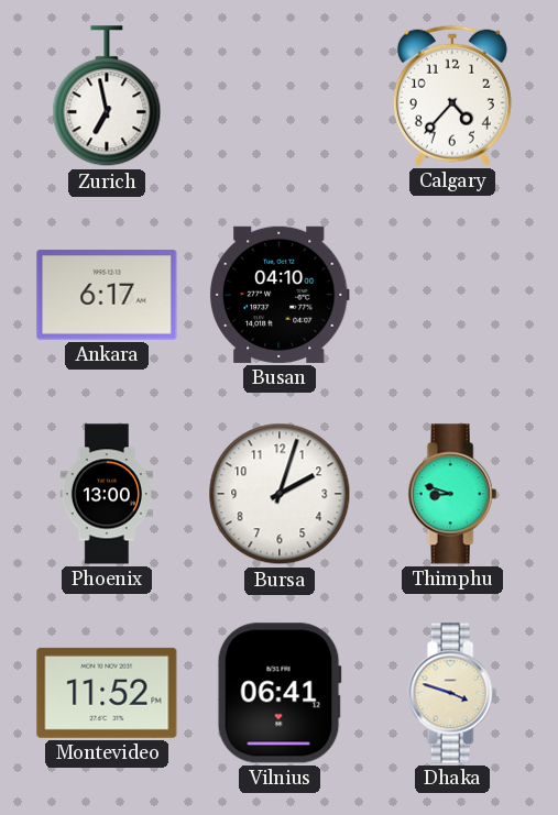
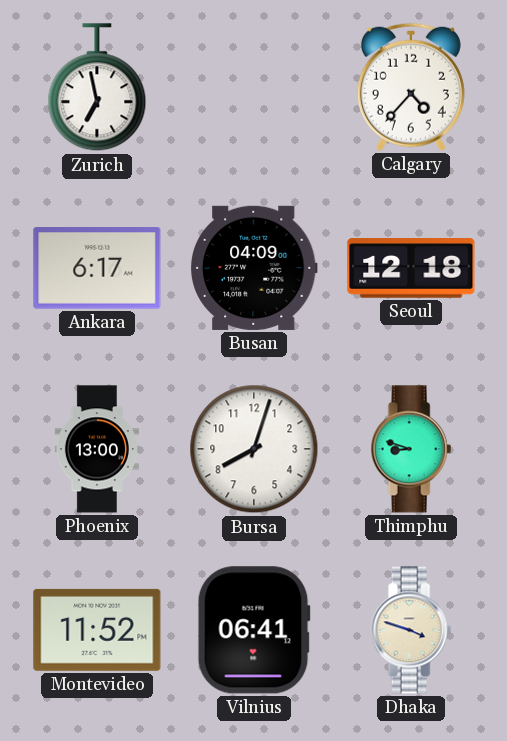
Busan: 04:10 -> 04:09
Seoul: none -> 12:18
Bursa: 2:03 -> 8:03
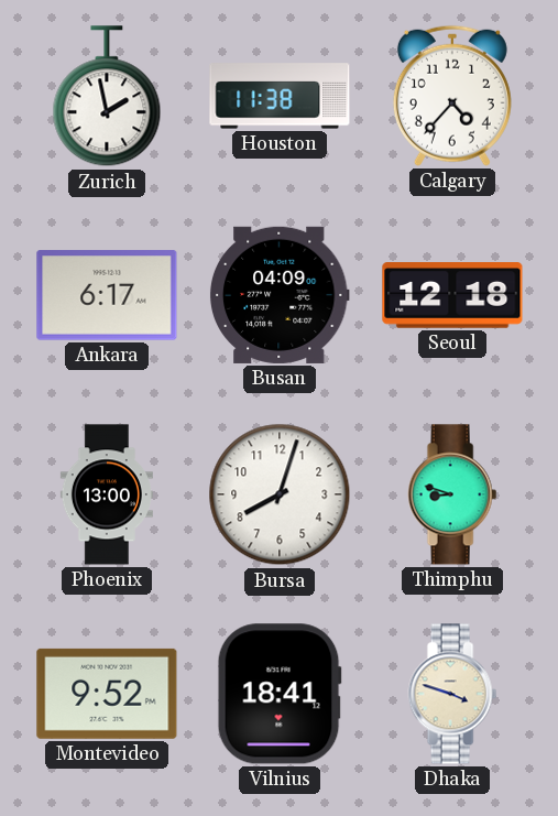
Zurich: 6:58 -> 1:58
Houston: none -> 11:38
Montevideo: 11:52 -> 9:52
Vilnius: 06:41 -> 18:41
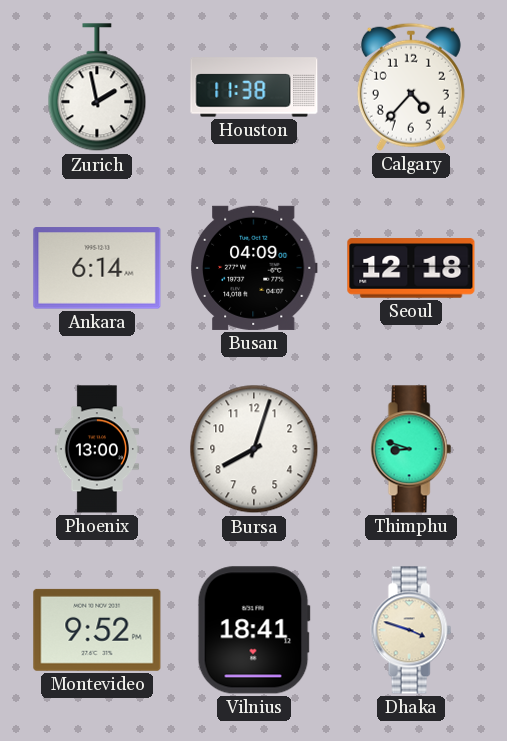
Ankara: 6:17 -> 6:14
